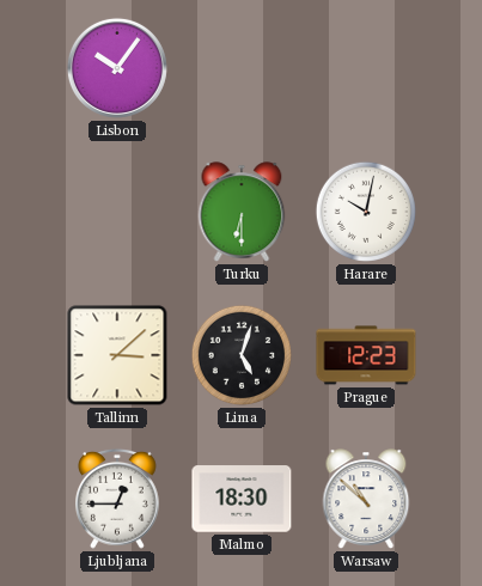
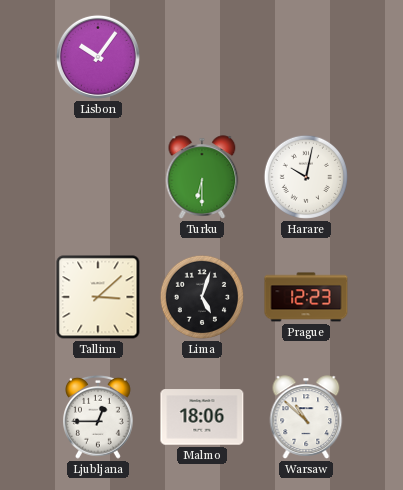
Malmo: 18:30 -> 18:06
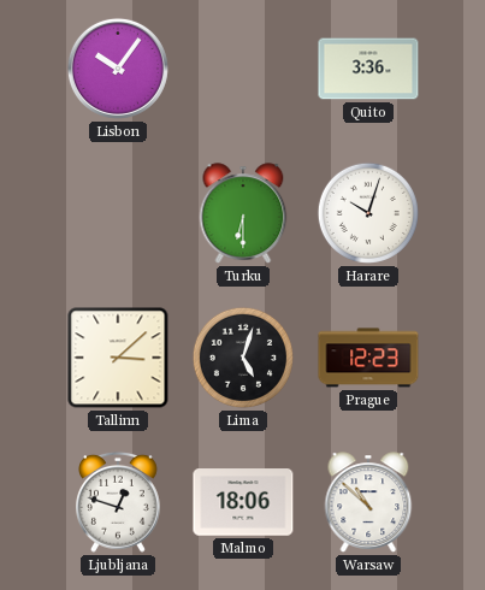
Quito: none -> 3:36
Harare: 10:02 -> 10:03
Ljubljana: 12:45 -> 12:48
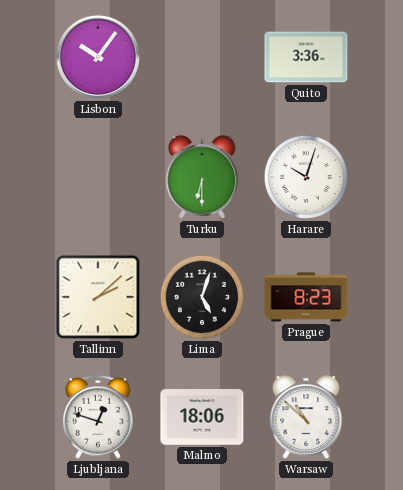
Tallinn: 3:08 -> 2:08
Prague: 12:23 -> 8:23
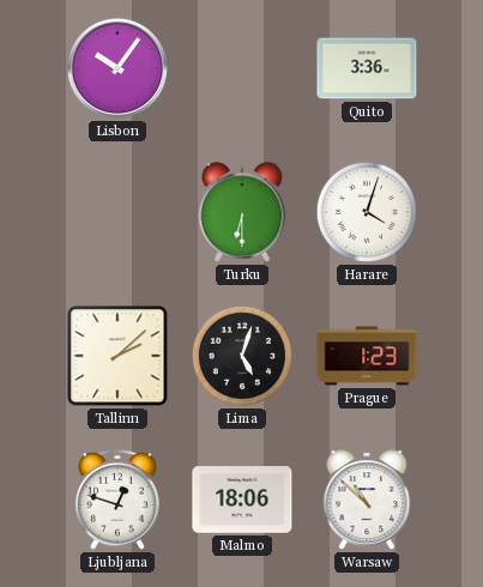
Harare: 10:03 -> 4:03
Prague: 8:23 -> 1:23
